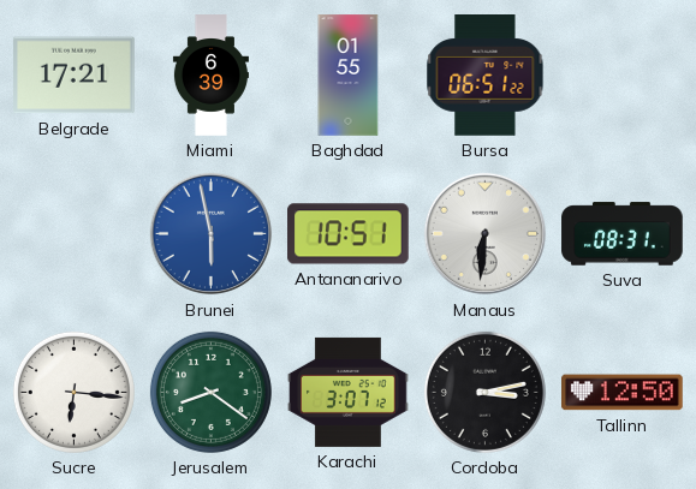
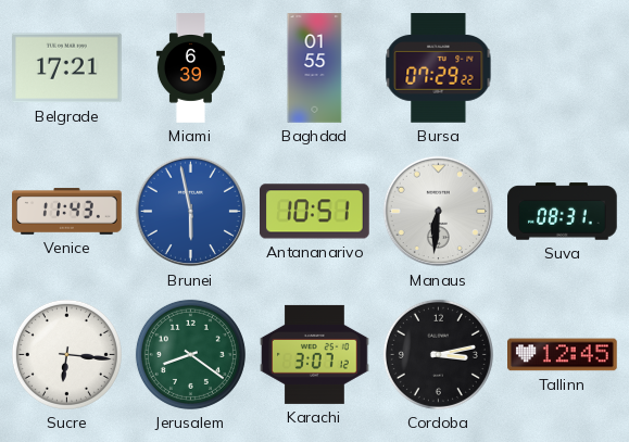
Bursa: 06:51 -> 07:29
Venice: none -> 11:43
Tallinn: 12:50 -> 12:45
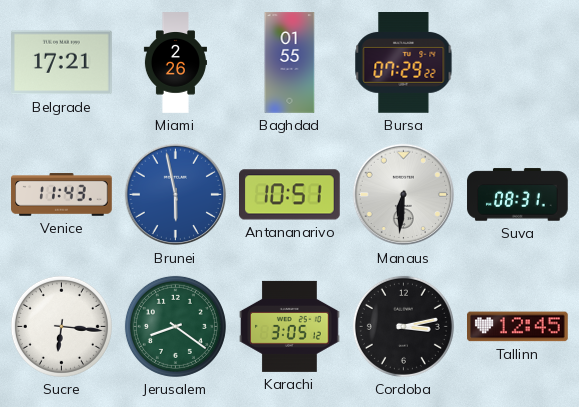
Miami: 6:39 -> 2:26
Karachi: 3:07 -> 3:05
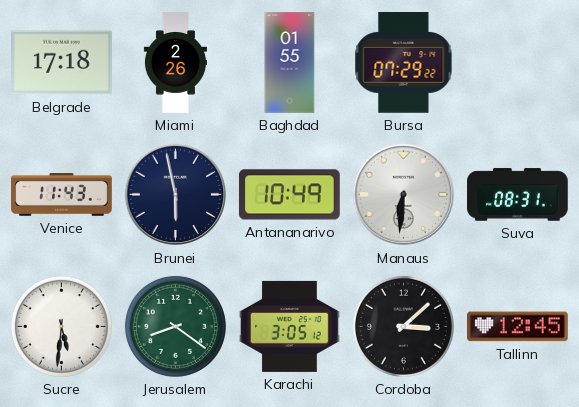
Belgrade: 17:21 -> 17:18
Brunei dial: blue -> navy
Antananarivo: 10:51 -> 10:49
Sucre: 6:16 -> 5:31
Cordoba: 3:13 -> 3:08
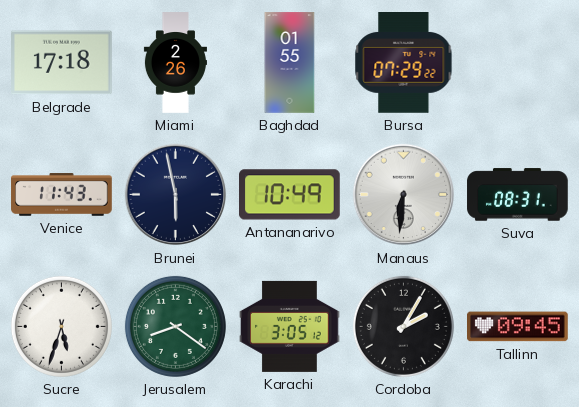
Sucre: 5:31 -> 5:33
Cordoba: 3:08 -> 2:05
Tallinn: 12:45 -> 09:45
